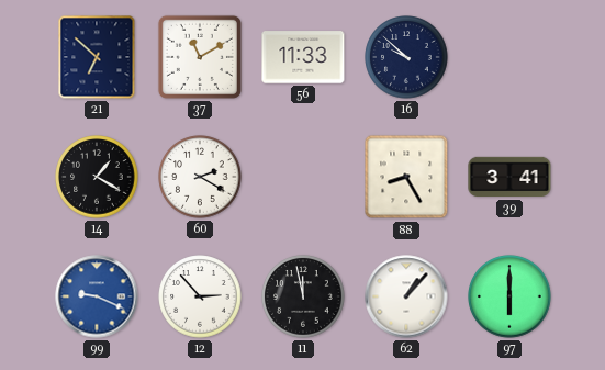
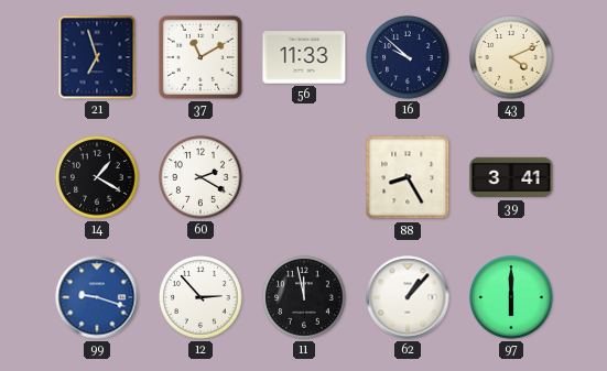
21: 6:52 -> 6:57
43: none -> 4:11
99: 9:19 -> 9:18
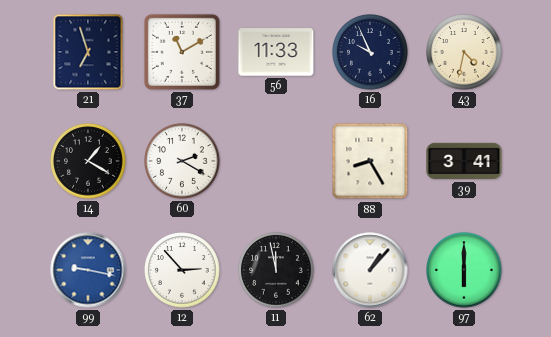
16: 9:52 -> 9:56
43: 4:11 -> 4:32
99: 9:18 -> 9:17
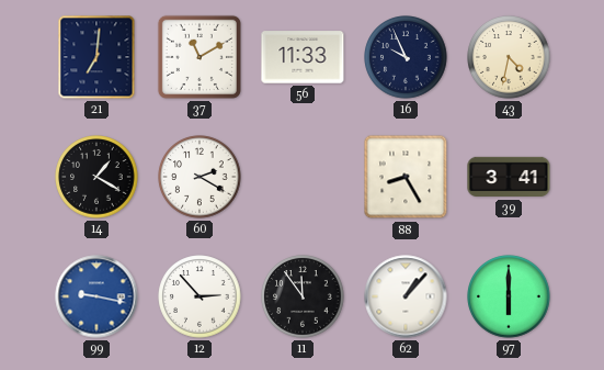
21: 6:57 -> 7:01
11: 11:58 -> 11:54
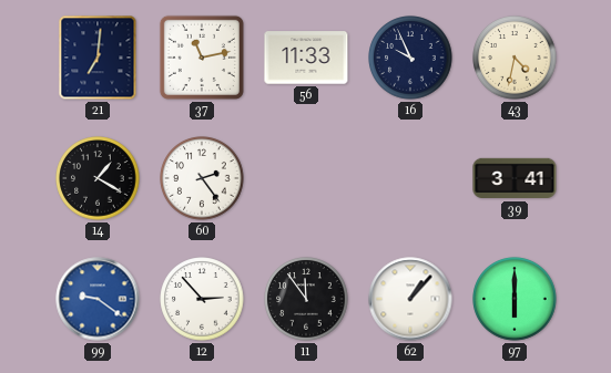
37: 11:10 -> 11:13
60: 2:20 -> 2:24
88: 8:25 -> none
99: 9:17 -> 9:21
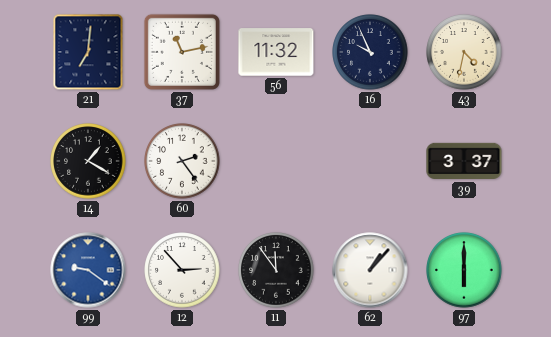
56: 11:33 -> 11:32
39: 3:41 -> 3:37
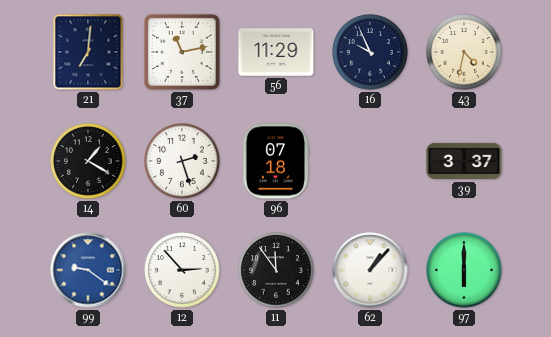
56: 11:32 -> 11:29
60: 2:24 -> 2:27
96: none -> 07:18
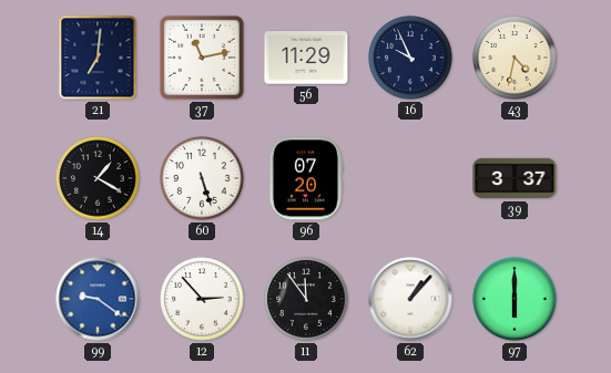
60: 2:27 -> 5:27
96: 07:18 -> 07:20
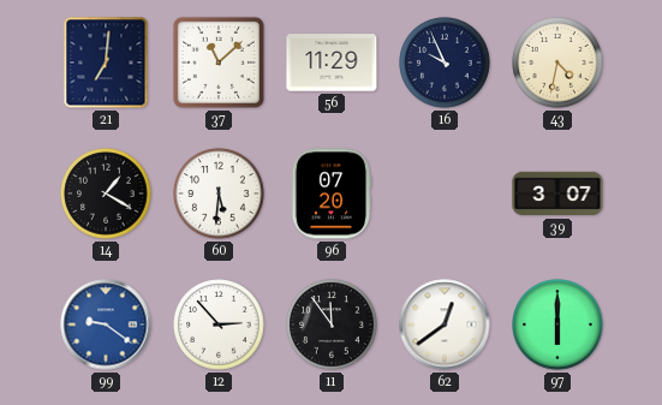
37: 11:13 -> 11:08
60: 5:27 -> 5:31
39: 3:37 -> 3:07
62: 1:07 -> 12:39
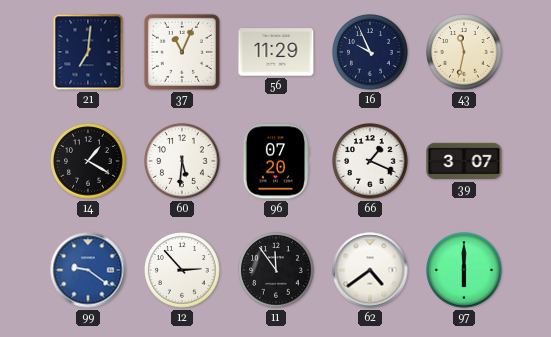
37: 11:08 -> 11:04
43: 4:32 -> 11:32
66: none -> 1:19
62: 12:39 -> 4:39
